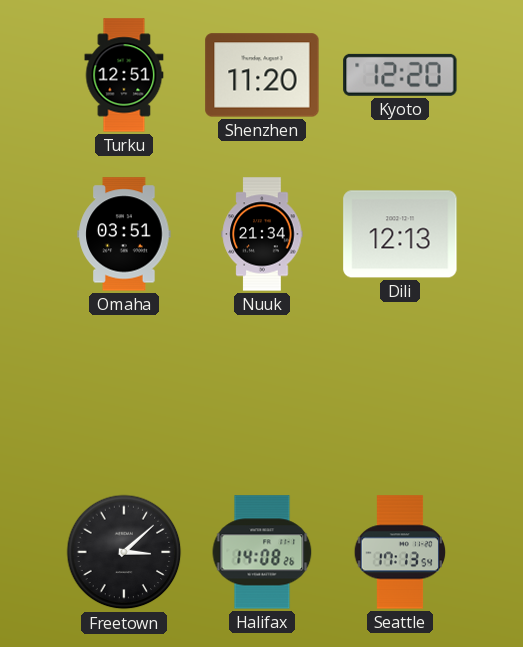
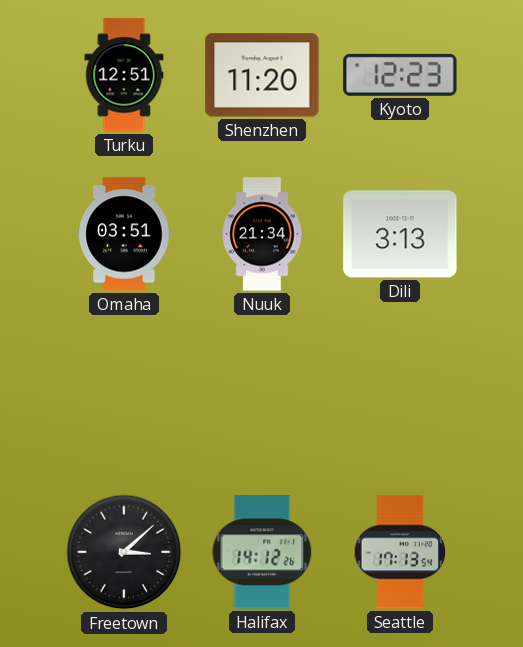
Kyoto: 12:20 -> 12:23
Dili: 12:13 -> 3:13
Halifax: 14:08 -> 14:12
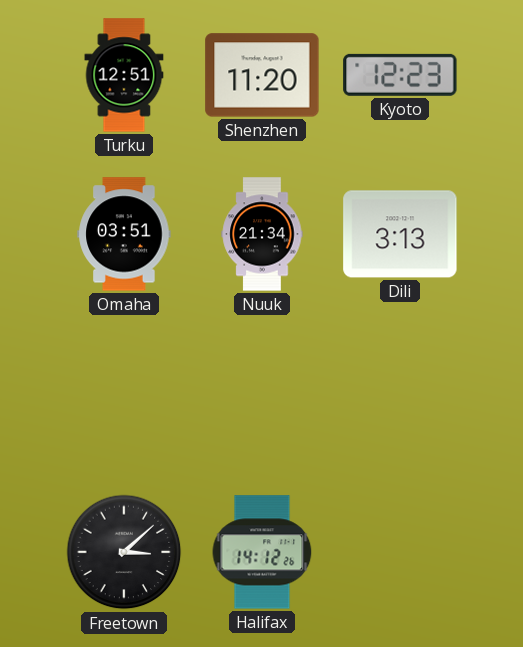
Seattle: 17:13 -> none
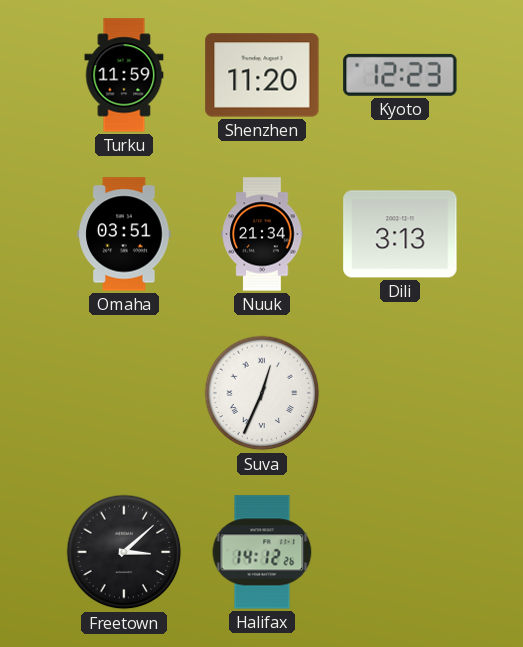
Turku: 12:51 -> 11:59
Suva: none -> 12:34
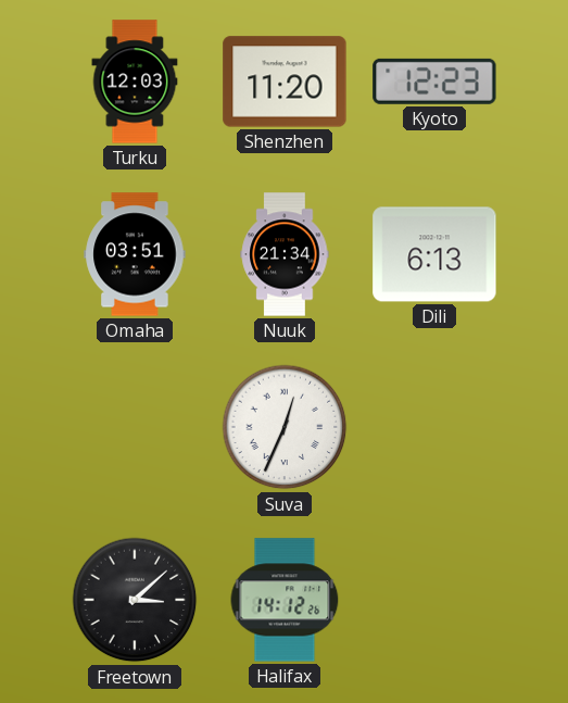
Turku: 11:59 -> 12:03
Dili: 3:13 -> 6:13
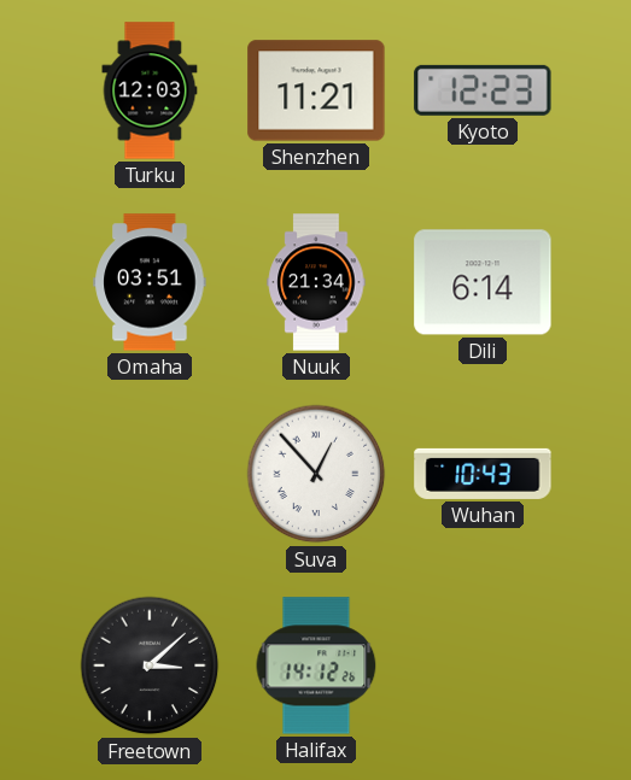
Shenzhen: 11:20 -> 11:21
Dili: 6:13 -> 6:14
Suva: 12:34 -> 12:53
Wuhan: none -> 10:43
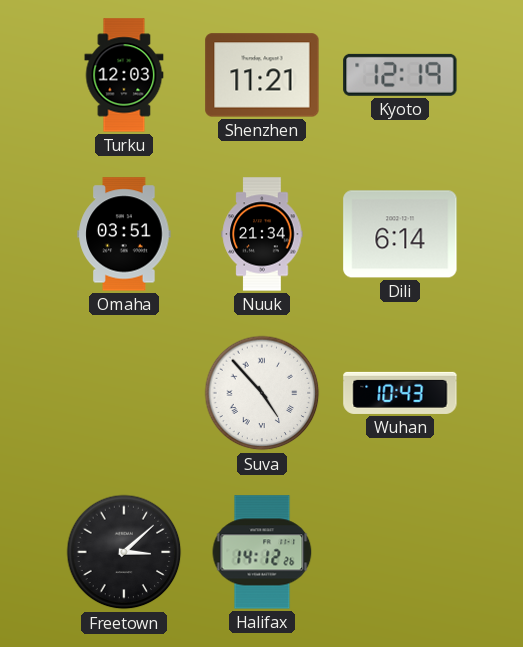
Kyoto: 12:23 -> 12:19
Suva: 12:53 -> 4:53
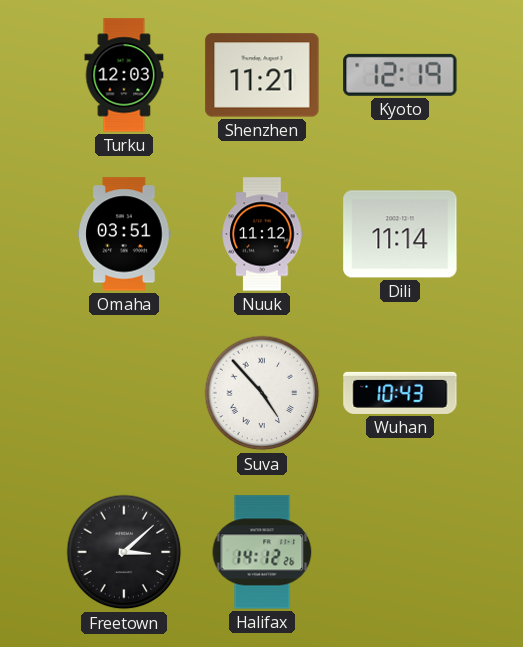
Nuuk: 21:34 -> 11:12
Dili: 6:14 -> 11:14
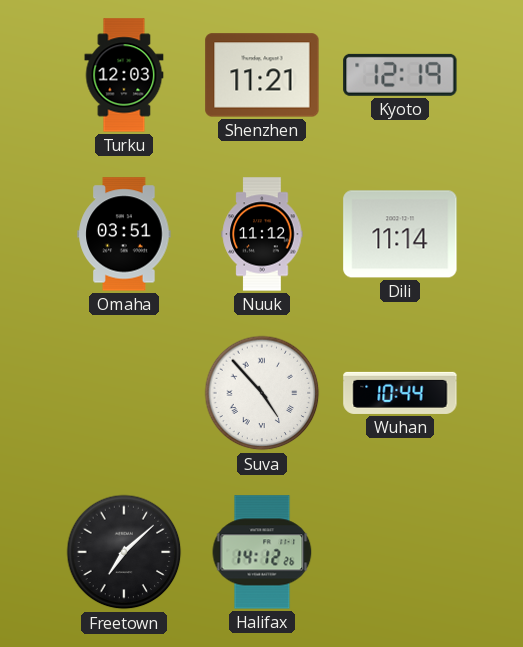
Wuhan: 10:43 -> 10:44
Freetown: 3:08 -> 7:08
